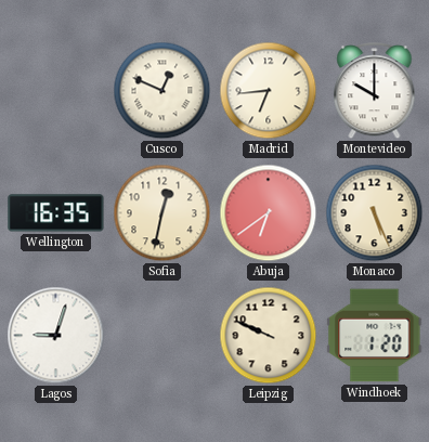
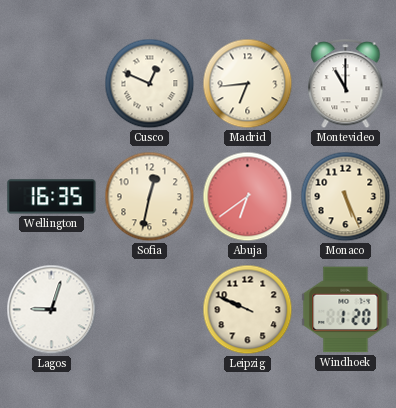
Montevideo: 10:00 -> 11:00
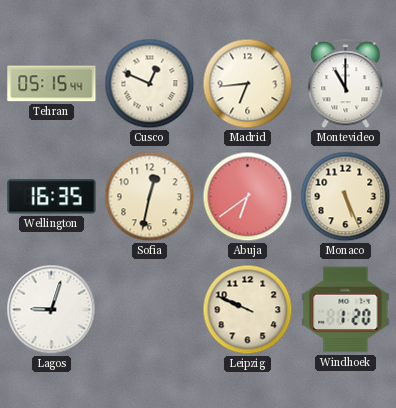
Tehran: none -> 05:15
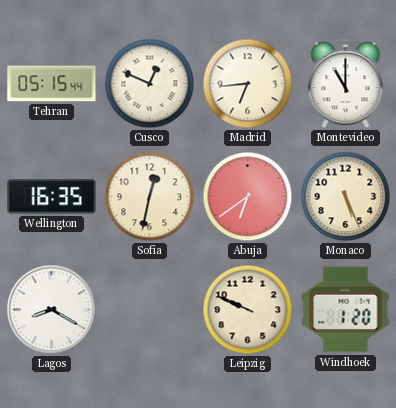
Lagos: 9:03 -> 8:20
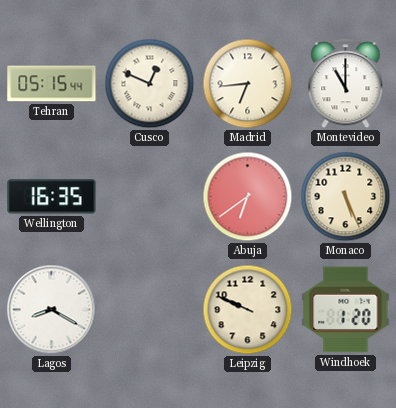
Sofia: 12:32 -> none
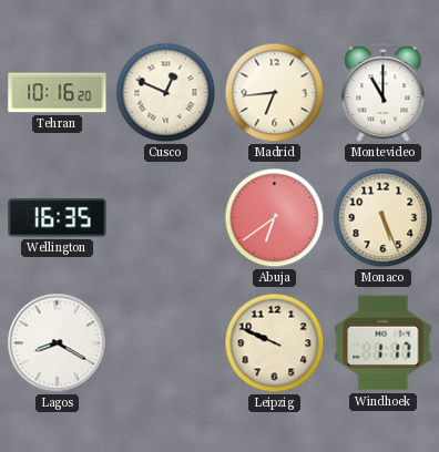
Tehran: 05:15 -> 10:16
Windhoek: 1:20 -> 1:17
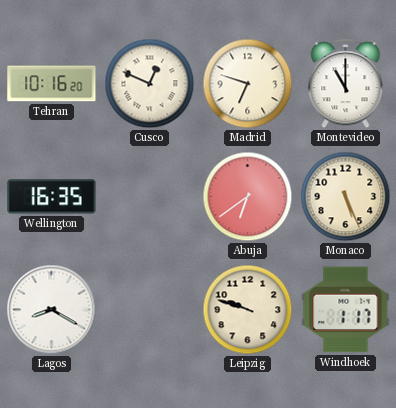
Madrid: 6:44 -> 6:48
Leipzig: 9:49 -> 9:48
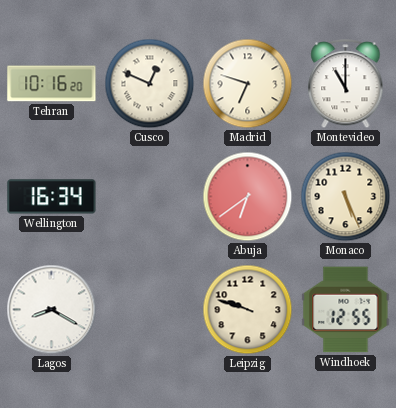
Wellington: 16:35 -> 16:34
Windhoek: 1:17 -> 12:55
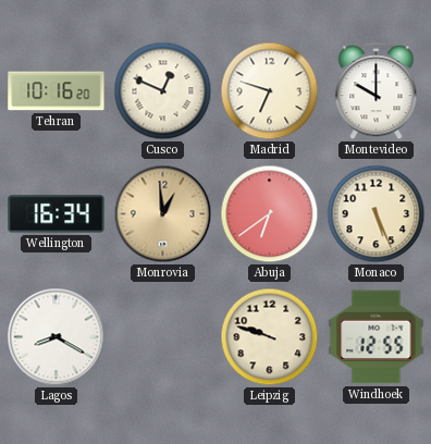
Montevideo: 11:00 -> 10:00
Monrovia: none -> 12:59
